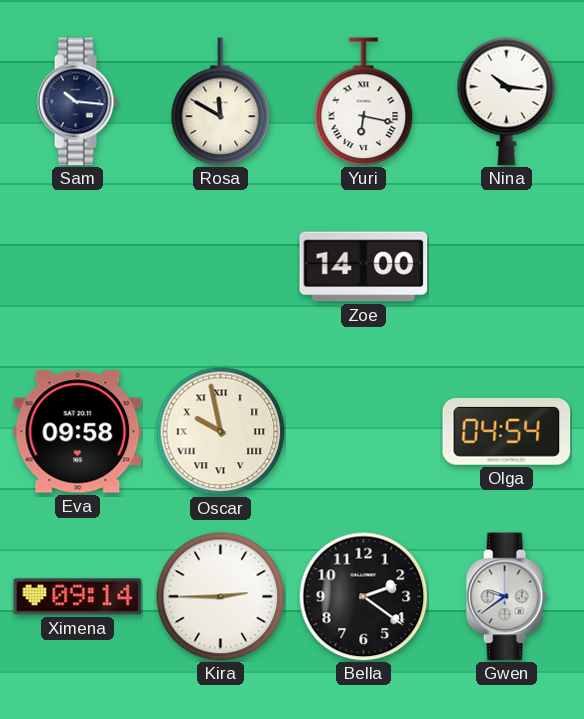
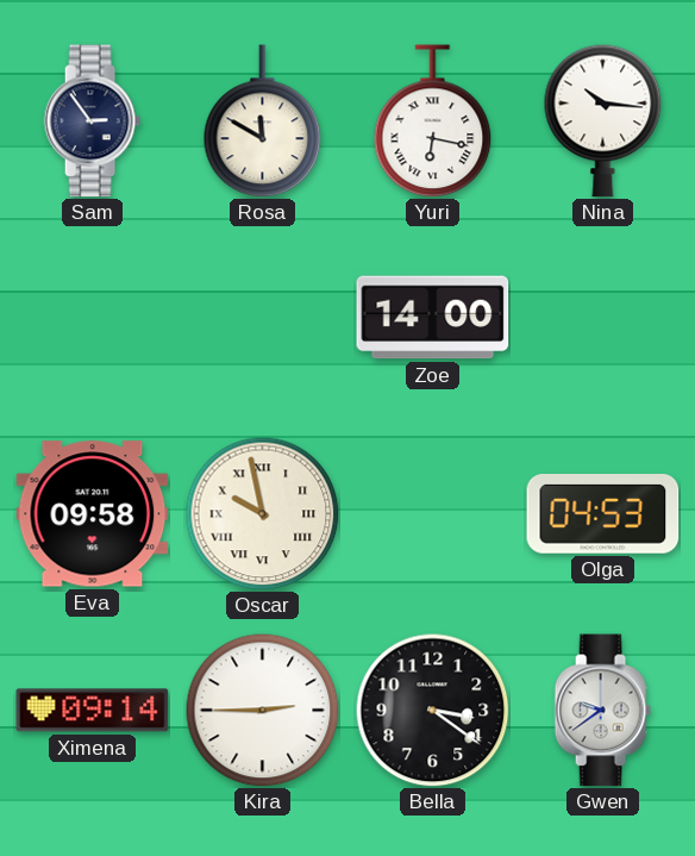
Sam: 10:16 -> 2:54
Olga: 04:54 -> 04:53
Bella: 2:21 -> 3:21
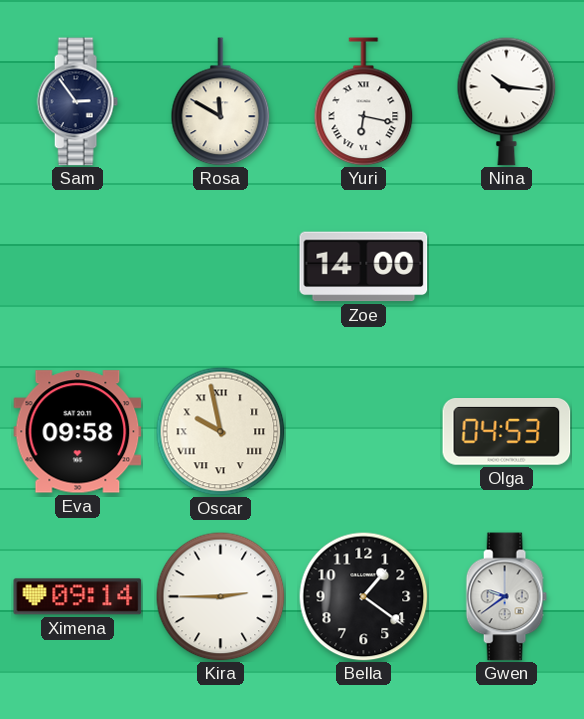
Bella: 3:21 -> 1:21
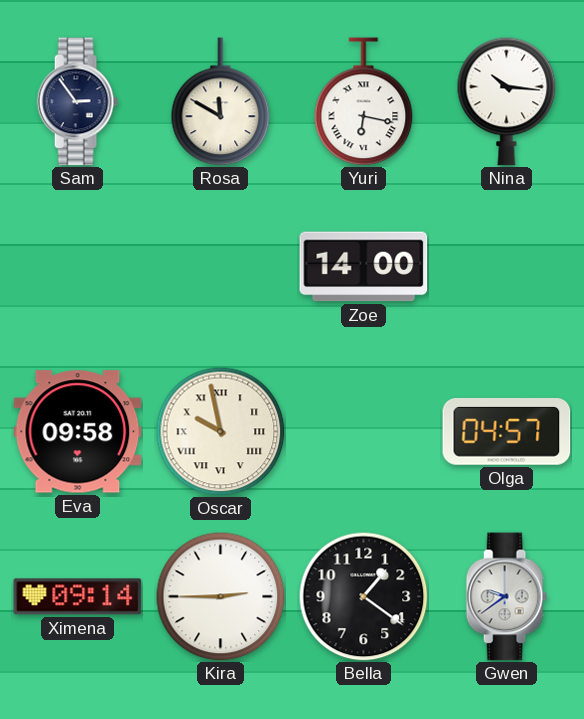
Olga: 04:53 -> 04:57
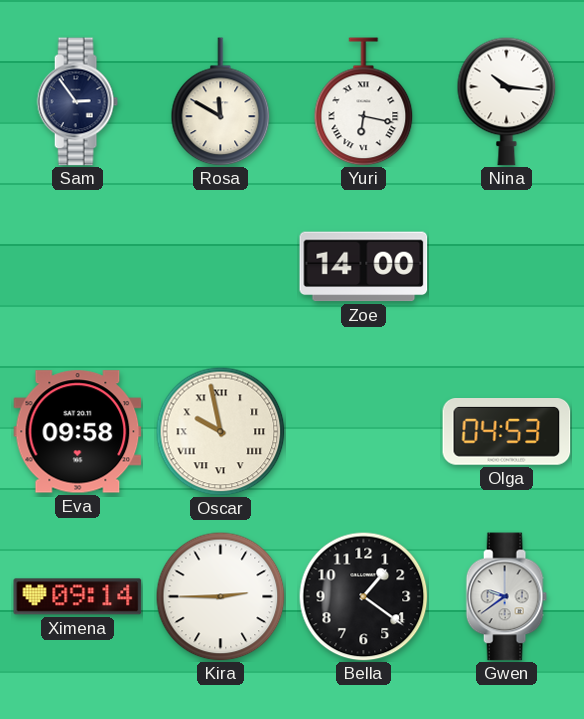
Olga: 04:57 -> 04:53
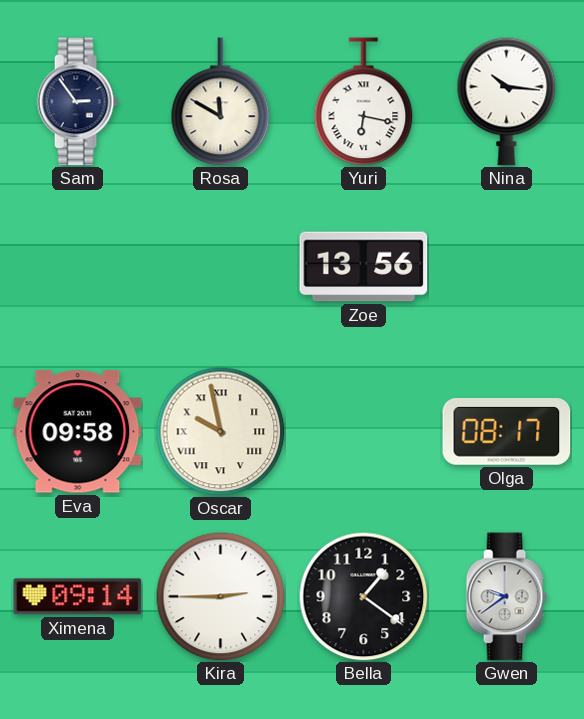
Zoe: 14:00 -> 13:56
Olga: 04:53 -> 08:17
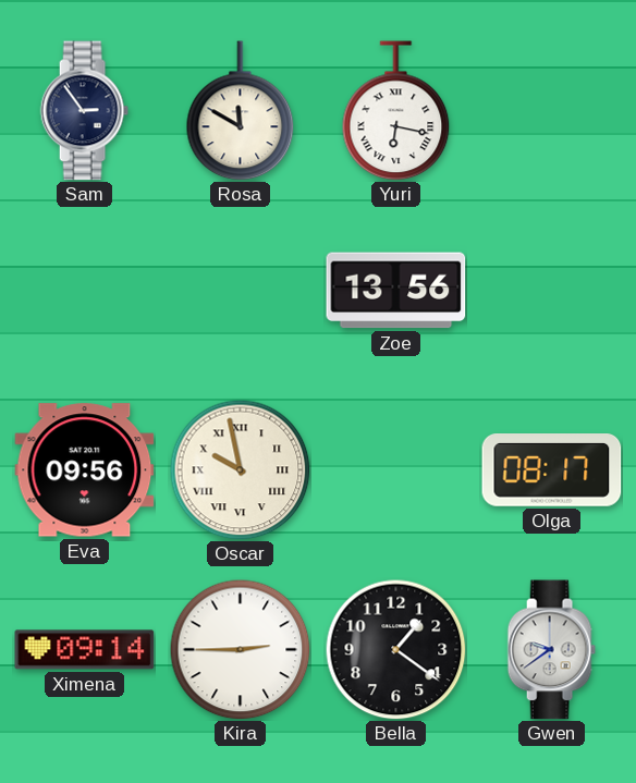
Nina: 10:16 -> none
Eva: 09:58 -> 09:56
